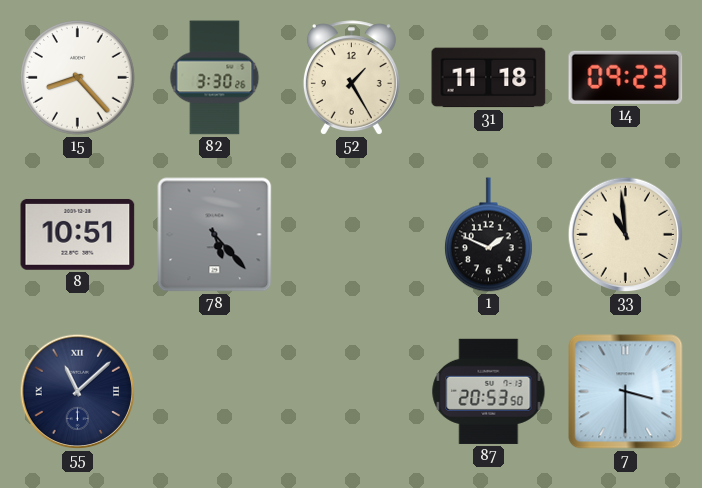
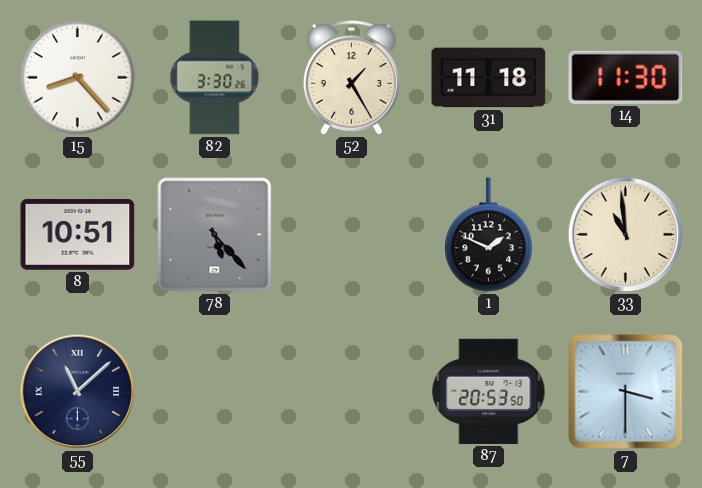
14: 09:23 -> 11:30
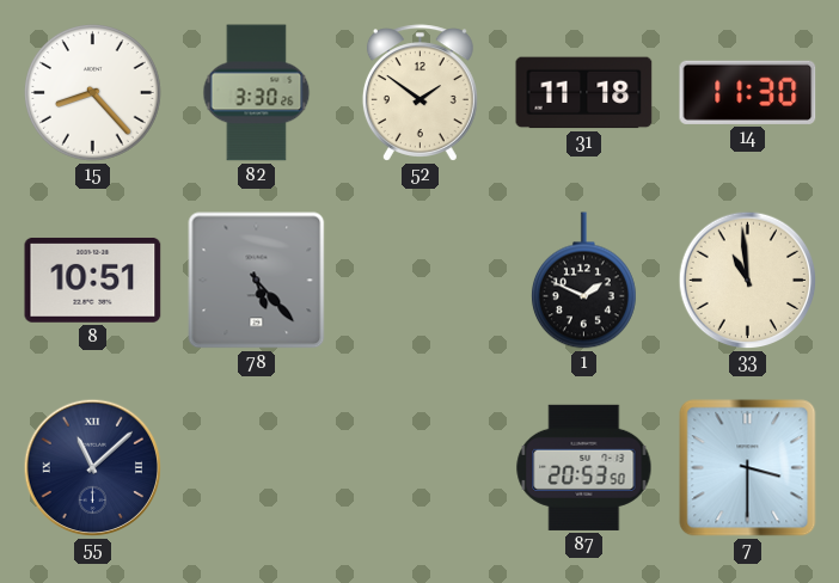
52: 1:25 -> 1:51
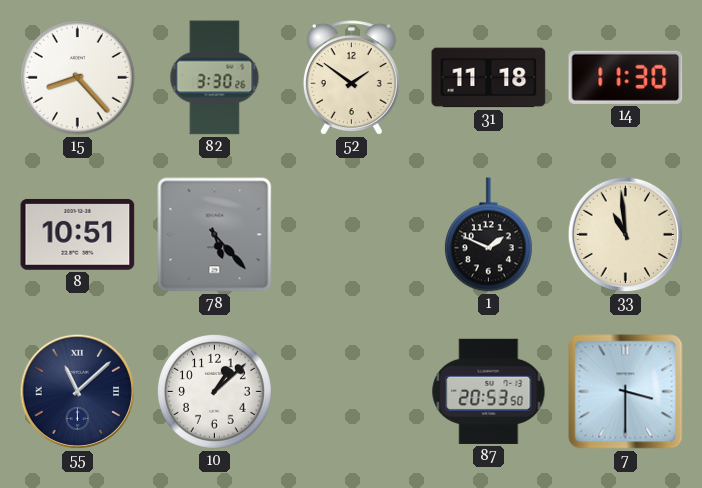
10: none -> 1:08
